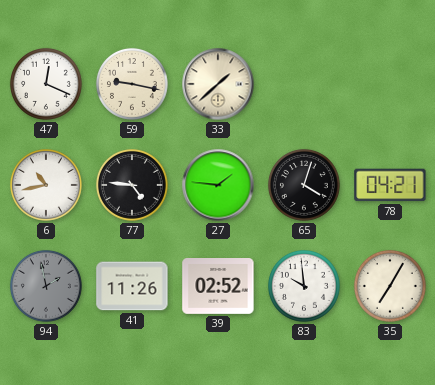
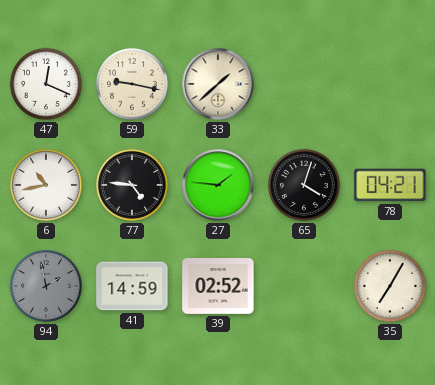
41: 11:26 -> 14:59
83: 9:59 -> none
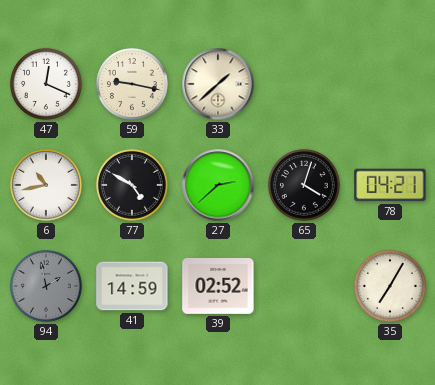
77: 4:46 -> 4:50
27: 1:46 -> 2:38
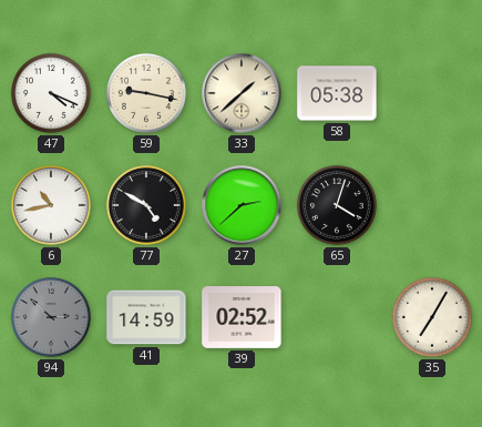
47: 12:19 -> 4:19
58: none -> 05:38
78: 04:21 -> none
94: 1:58 -> 2:52
